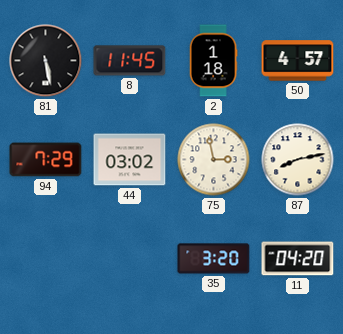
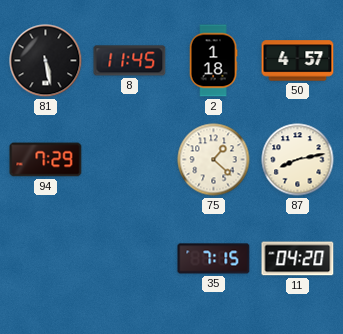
44: 03:02 -> none
75: 2:58 -> 1:22
35: 3:20 -> 7:15
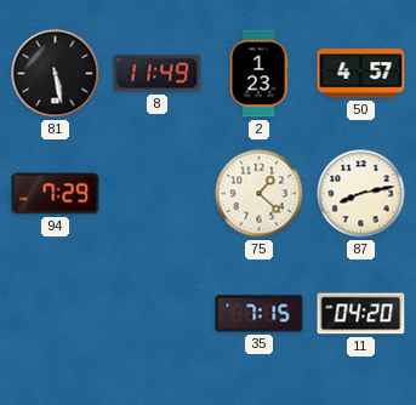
8: 11:45 -> 11:49
2: 1:18 -> 1:23
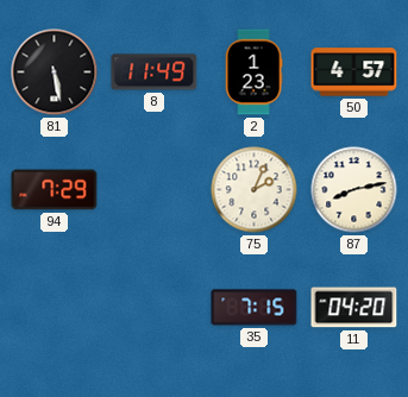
75: 1:22 -> 2:04
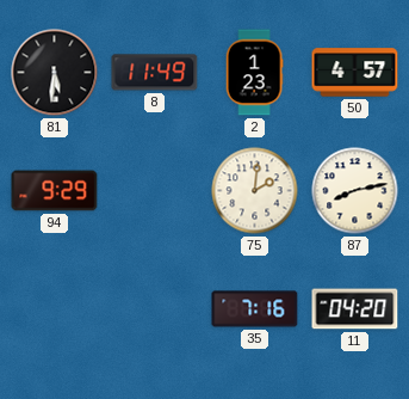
81: 5:28 -> 5:31
94: 7:29 -> 9:29
75: 2:04 -> 2:01
35: 7:15 -> 7:16
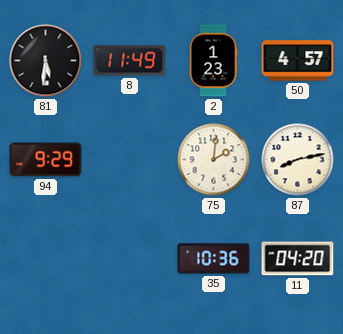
35: 7:16 -> 10:36
